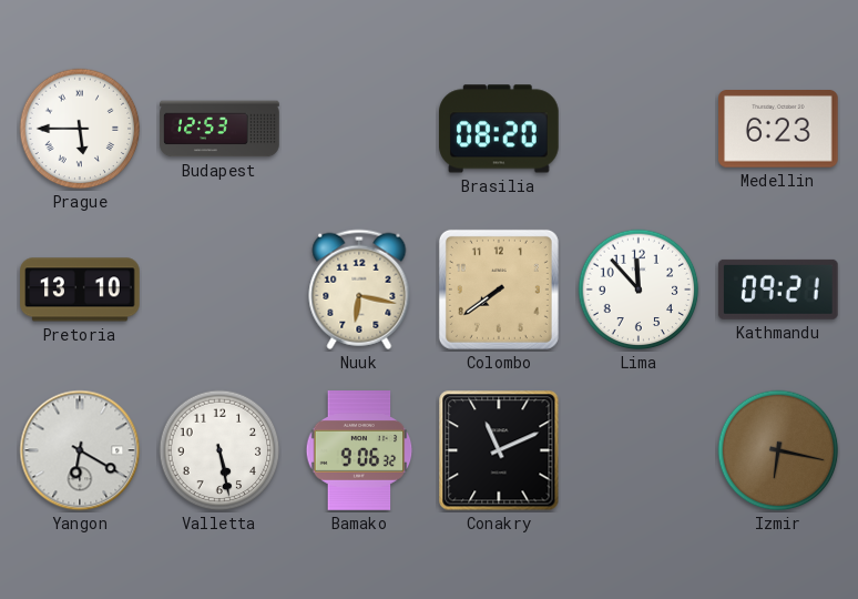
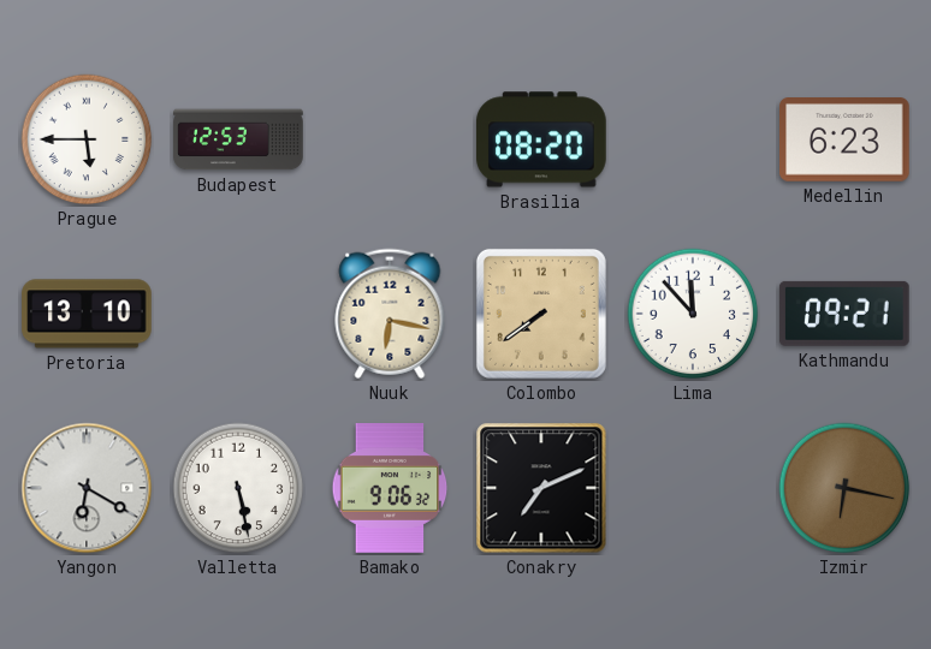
Conakry: 11:11 -> 7:11
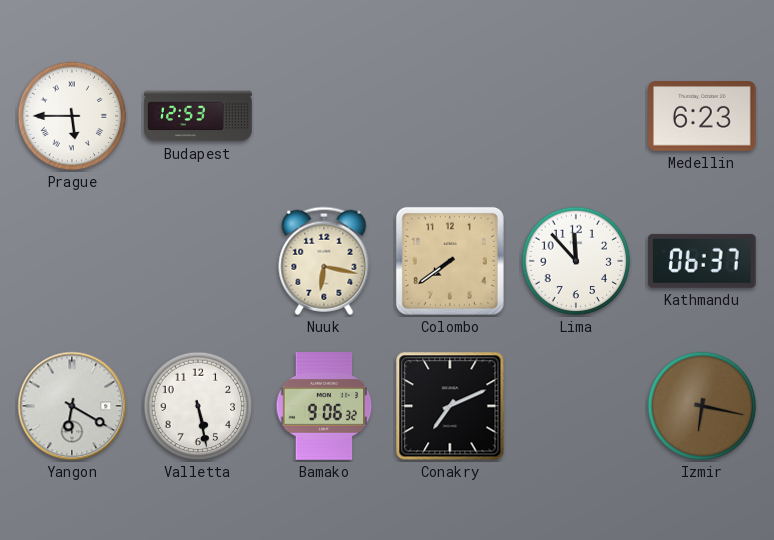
Brasilia: 08:20 -> none
Pretoria: 13:10 -> none
Kathmandu: 09:21 -> 06:37
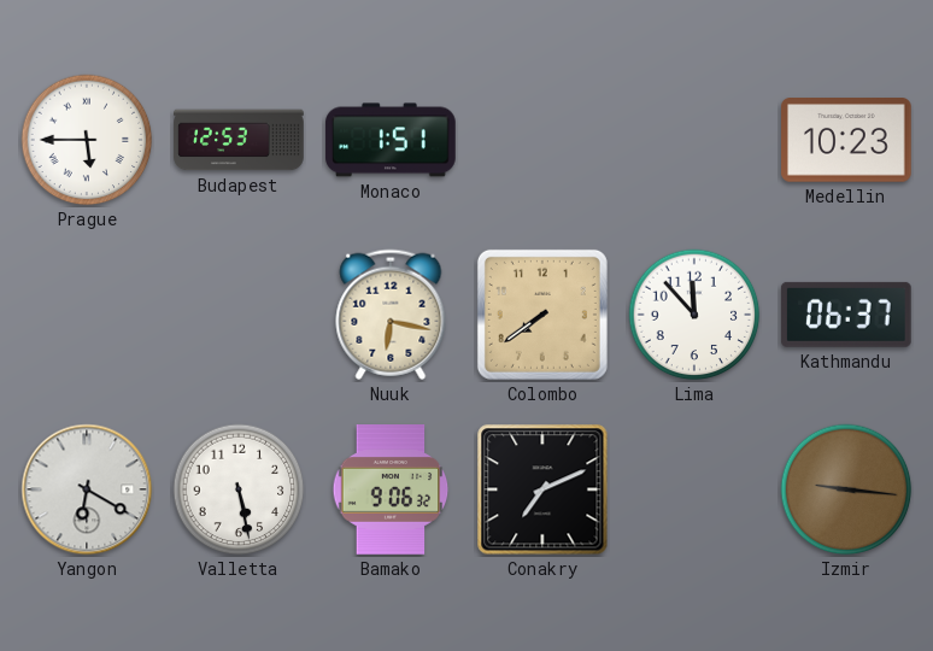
Monaco: none -> 1:51
Medellin: 6:23 -> 10:23
Izmir: 6:17 -> 9:16
